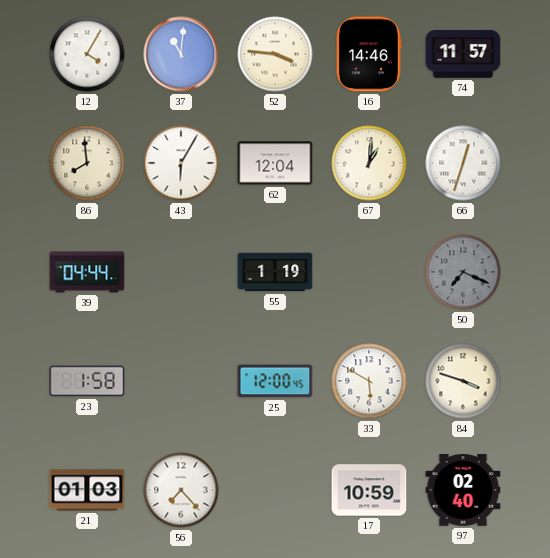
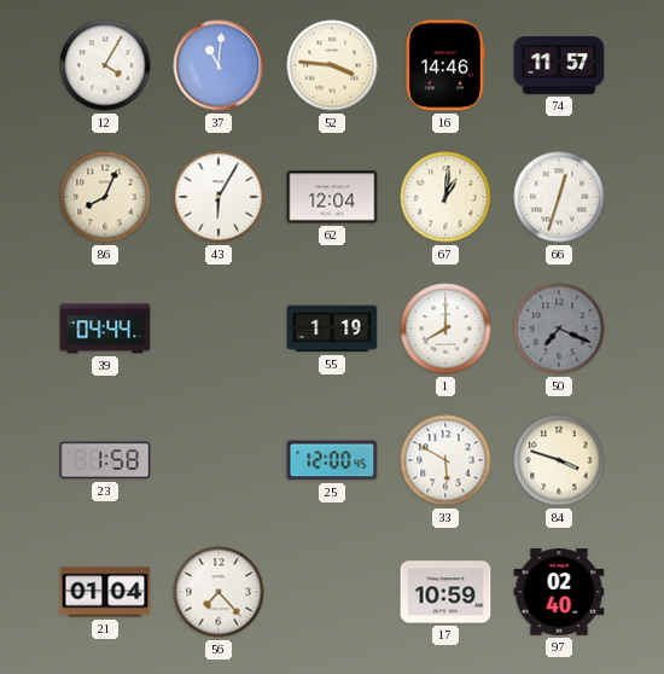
86: 7:59 -> 8:04
1: none -> 8:00
21: 01:03 -> 01:04
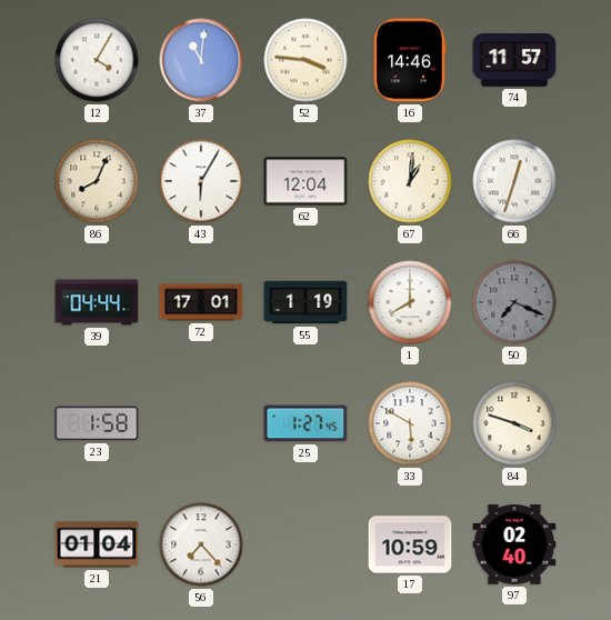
72: none -> 17:01
25: 12:00 -> 1:27
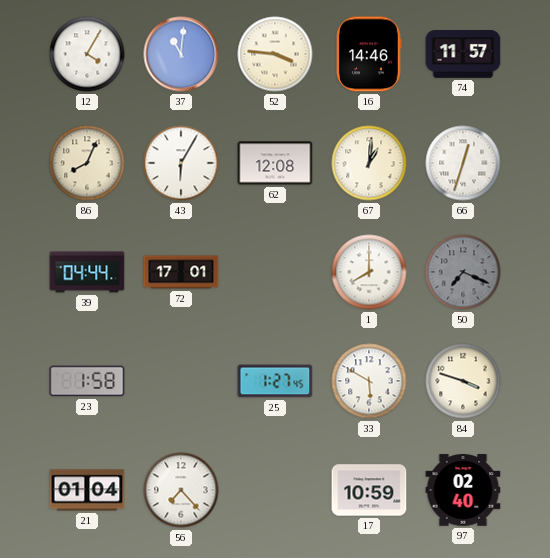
62: 12:04 -> 12:08
55: 1:19 -> none
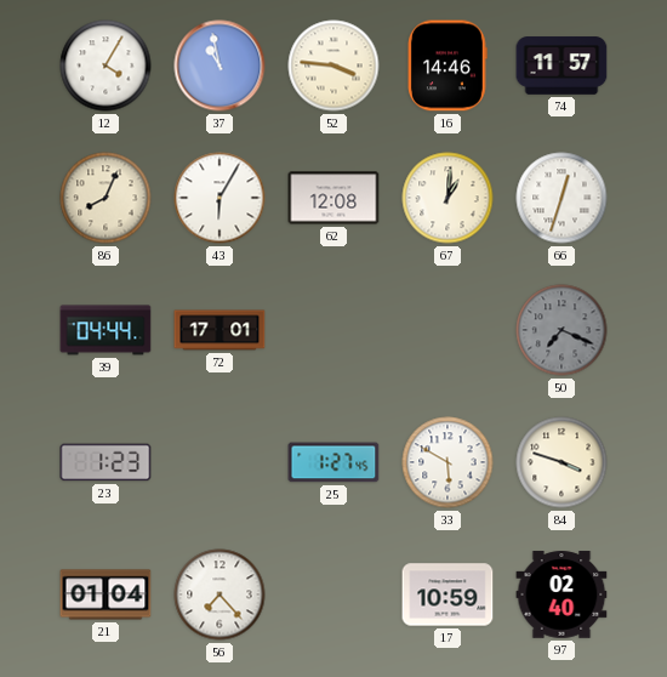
37: 11:01 -> 10:58
1: 8:00 -> none
23: 1:58 -> 1:23
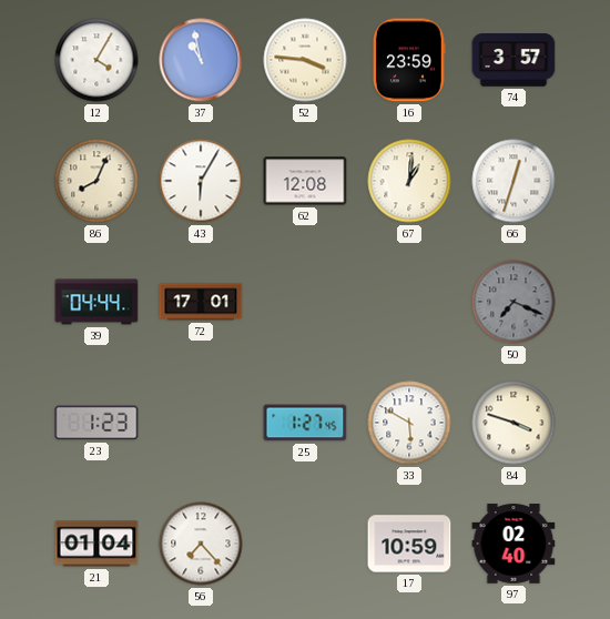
16: 14:46 -> 23:59
74: 11:57 -> 3:57
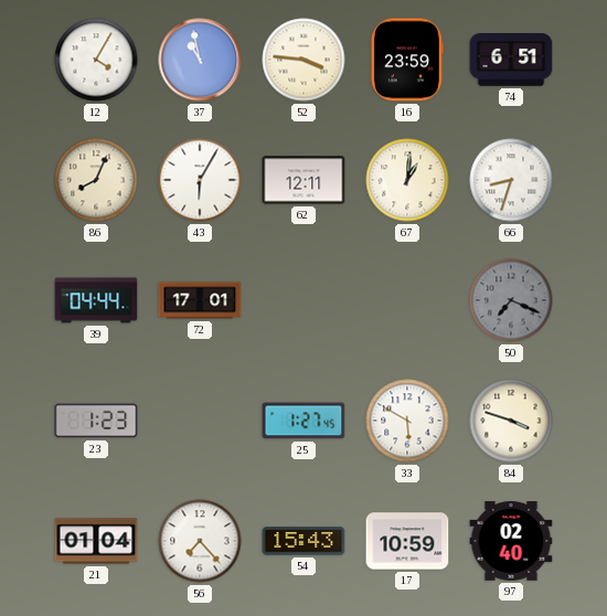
74: 3:57 -> 6:51
62: 12:08 -> 12:11
66: 12:33 -> 8:33
54: none -> 15:43
